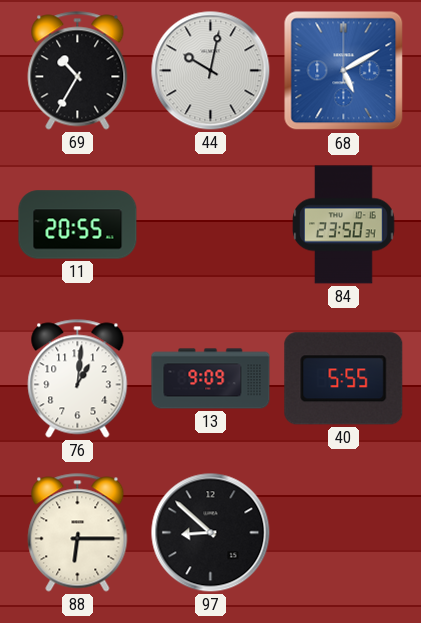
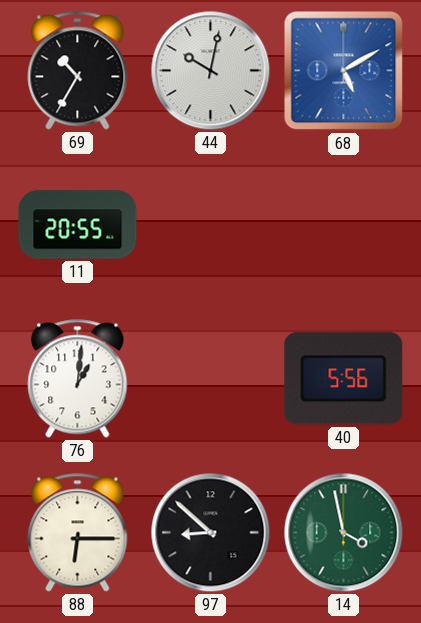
84: 23:50 -> none
13: 9:09 -> none
40: 5:55 -> 5:56
14: none -> 3:58
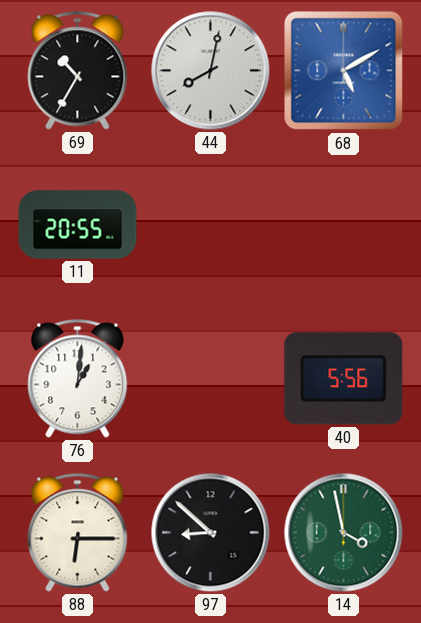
44: 10:02 -> 8:02
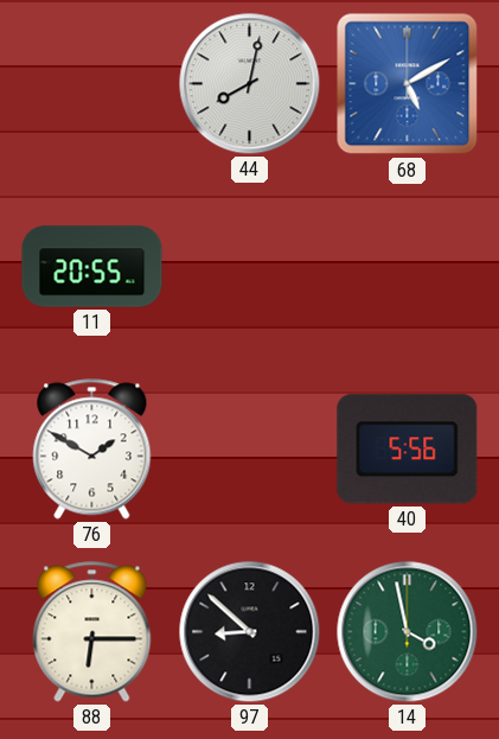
69: 10:35 -> none
76: 1:01 -> 1:50
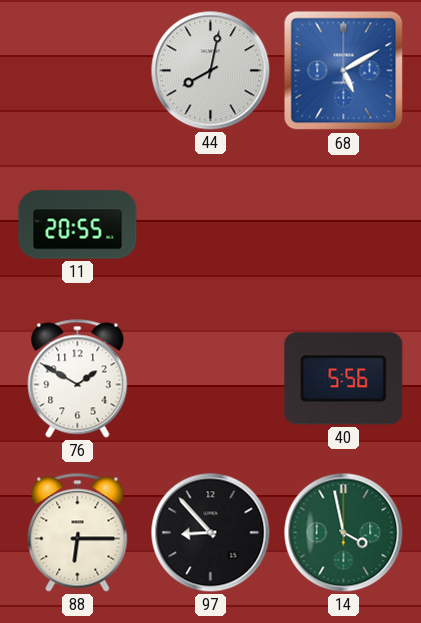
97: 8:52 -> 8:53
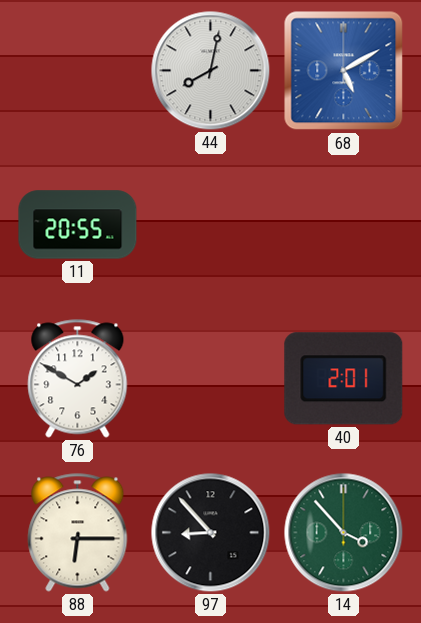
40: 5:56 -> 2:01
14: 3:58 -> 3:53
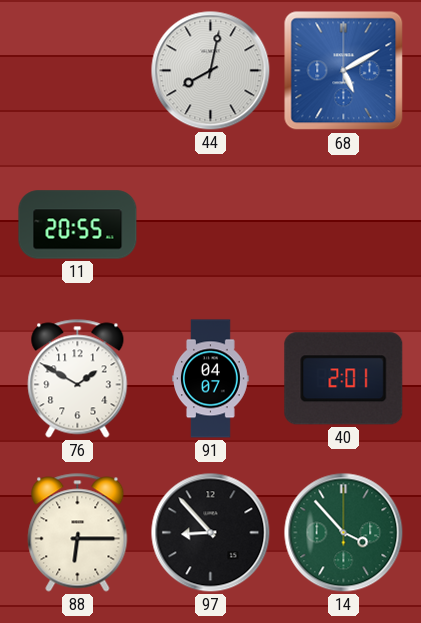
91: none -> 04:07
